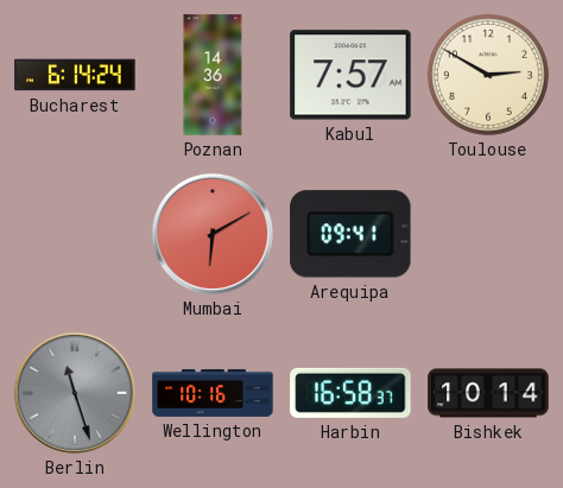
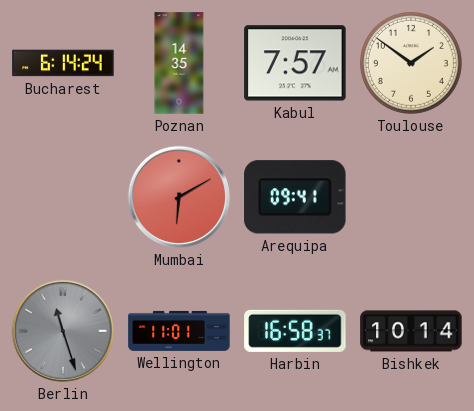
Poznan: 14:36 -> 14:35
Toulouse: 2:50 -> 1:51
Wellington: 10:16 -> 11:01
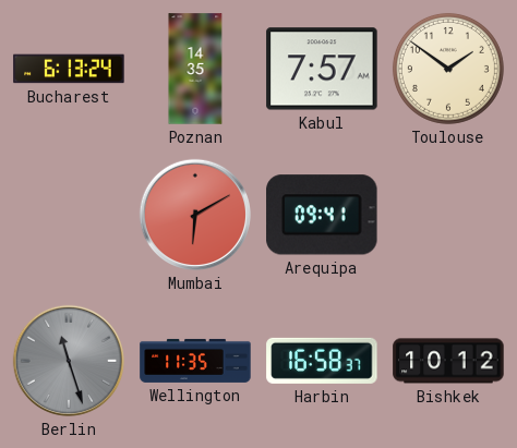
Bucharest: 6:14 -> 6:13
Wellington: 11:01 -> 11:35
Bishkek: 10:14 -> 10:12
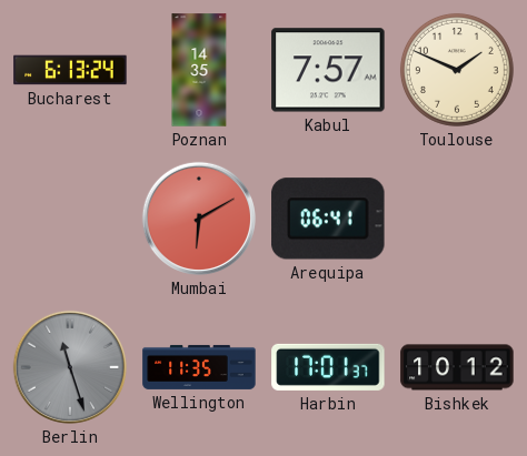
Toulouse: 1:51 -> 1:49
Arequipa: 09:41 -> 06:41
Harbin: 16:58 -> 17:01
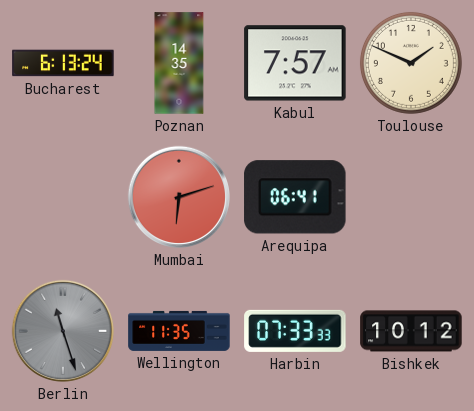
Mumbai: 6:10 -> 6:12
Harbin: 17:01 -> 07:33
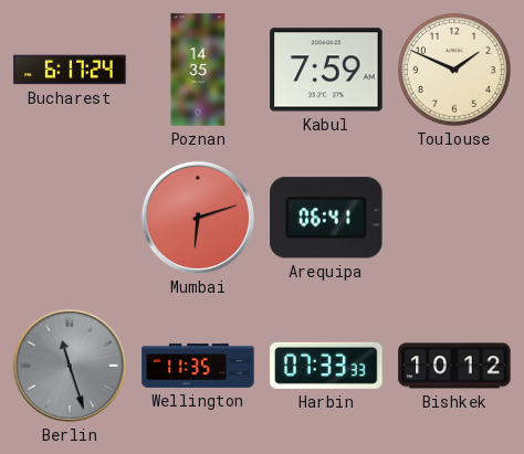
Bucharest: 6:13 -> 6:17
Kabul: 7:57 -> 7:59
